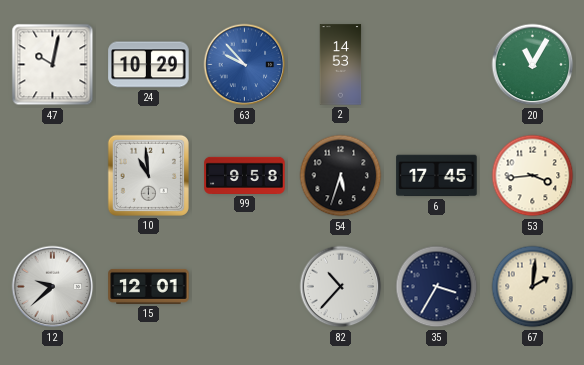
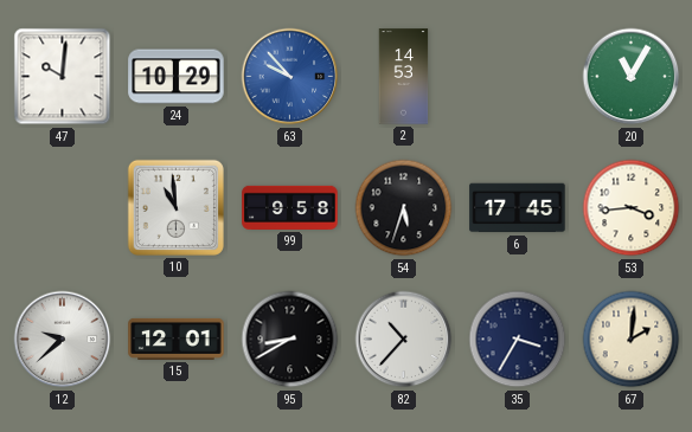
47: 10:02 -> 10:01
95: none -> 8:40
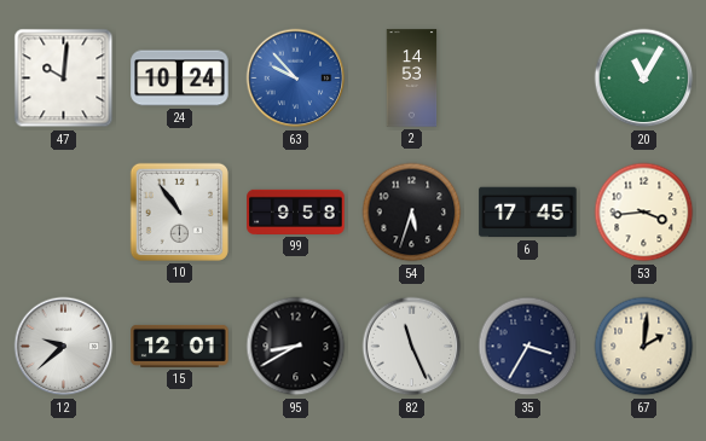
24: 10:29 -> 10:24
10: 10:59 -> 10:54
82: 10:37 -> 11:26
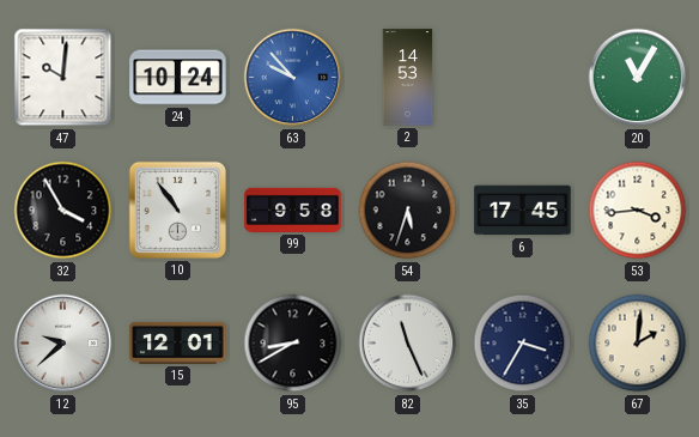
32: none -> 3:55
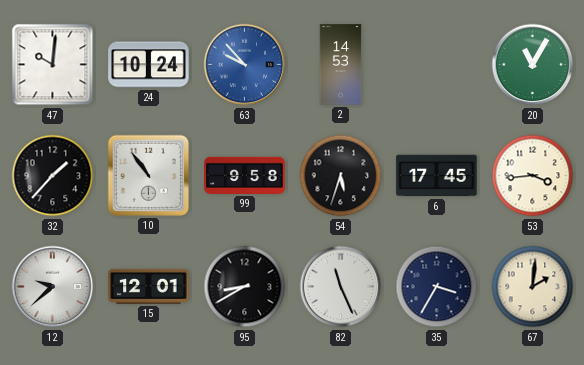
32: 3:55 -> 1:37
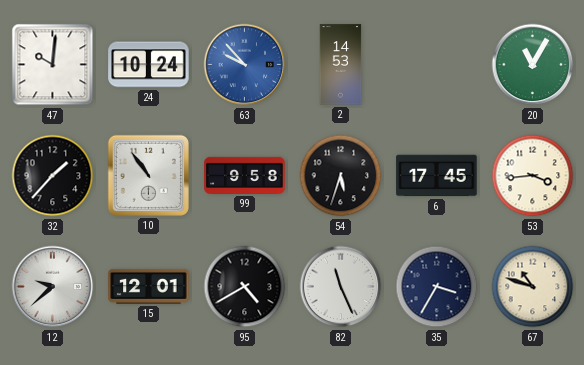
95: 8:40 -> 4:40
67: 2:01 -> 10:48
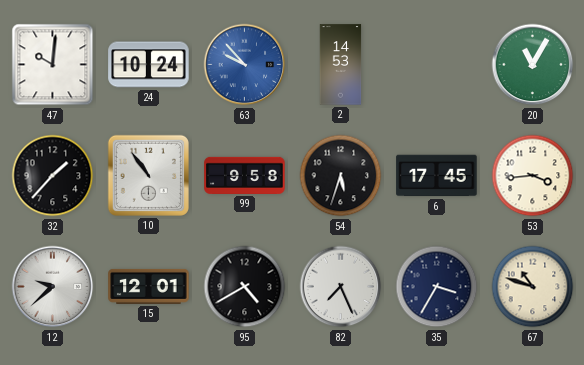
82: 11:26 -> 7:26
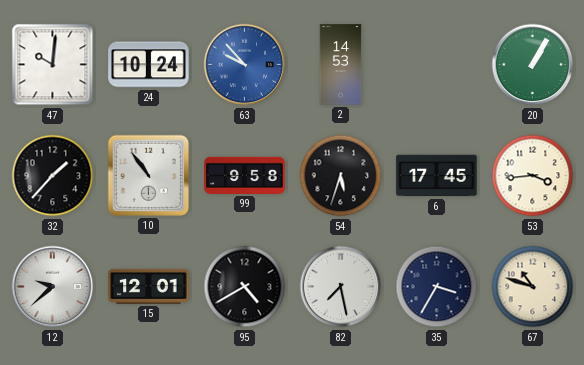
20: 11:05 -> 1:05
82: 7:26 -> 7:28
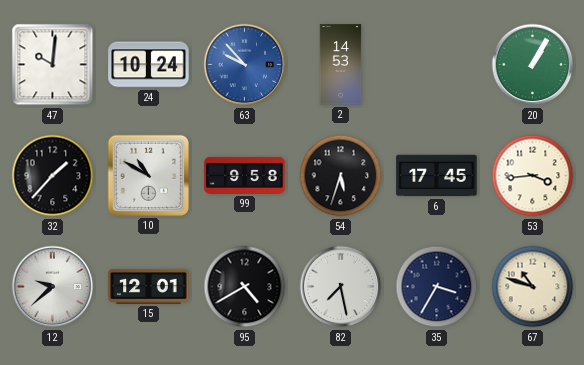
10: 10:54 -> 10:50
